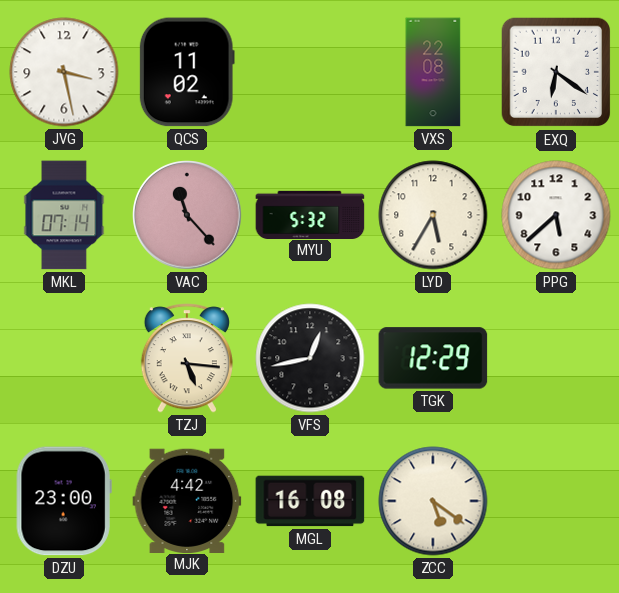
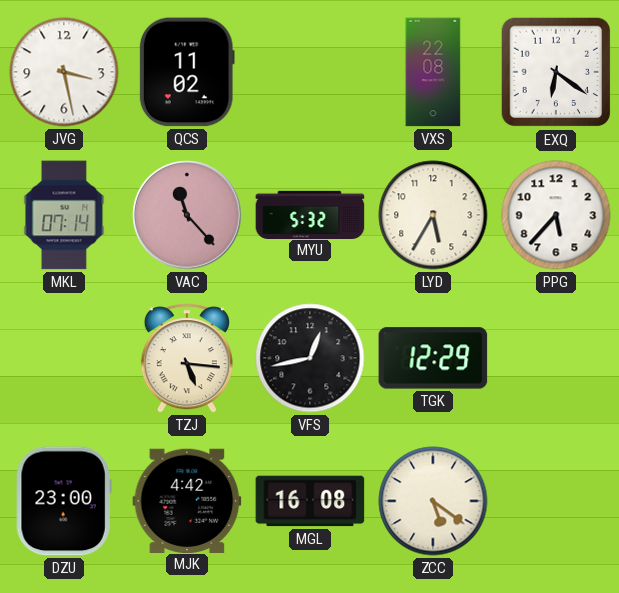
PPG: 5:38 -> 5:37
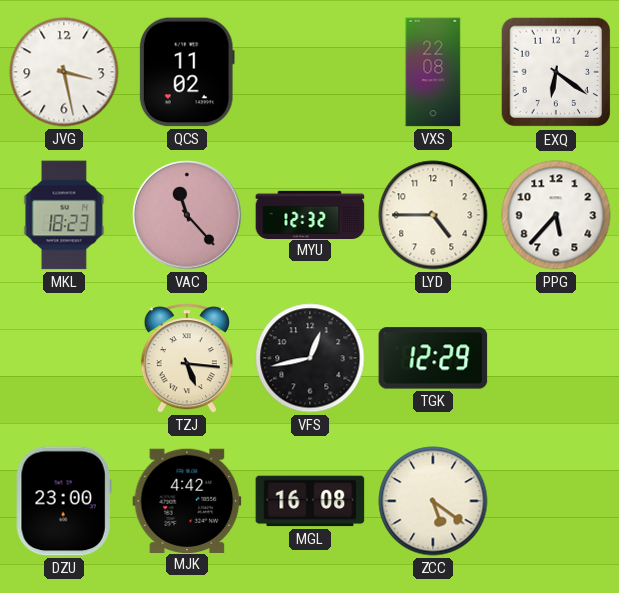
MKL: 07:14 -> 18:23
MYU: 5:32 -> 12:32
LYD: 5:35 -> 4:45
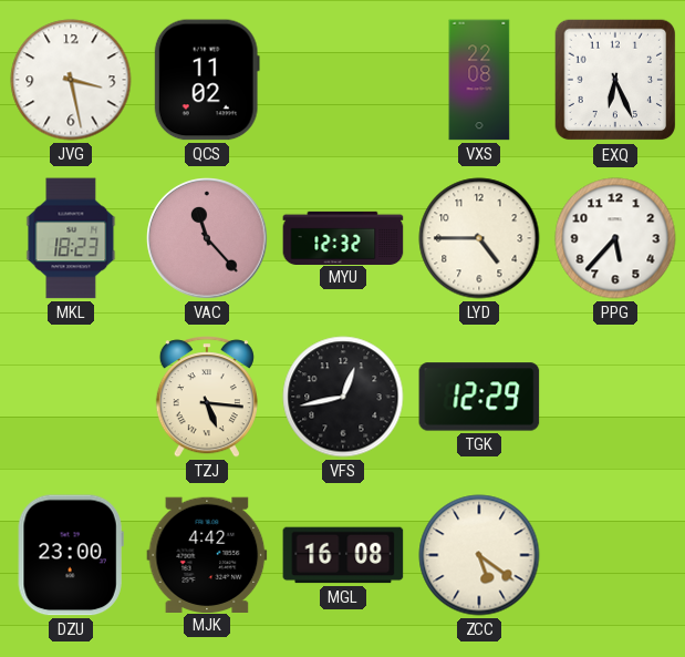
EXQ: 6:21 -> 6:26
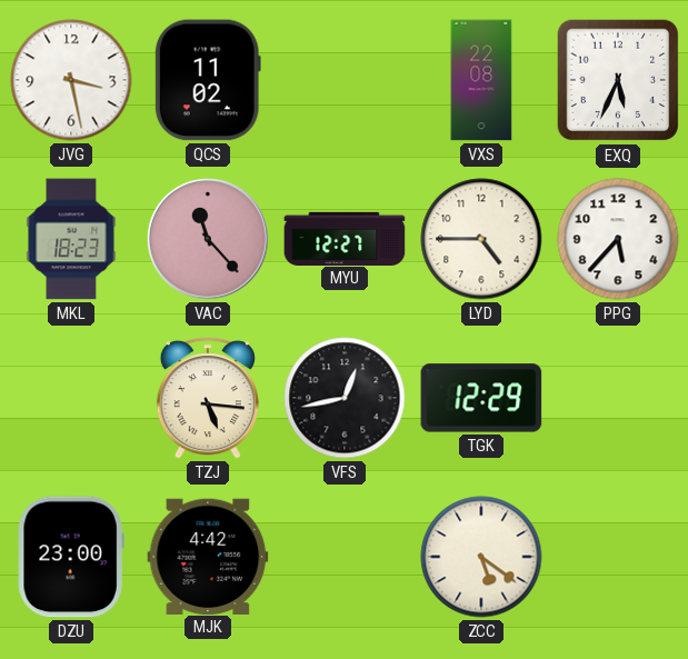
EXQ: 6:26 -> 5:34
MYU: 12:32 -> 12:27
MGL: 16:08 -> none
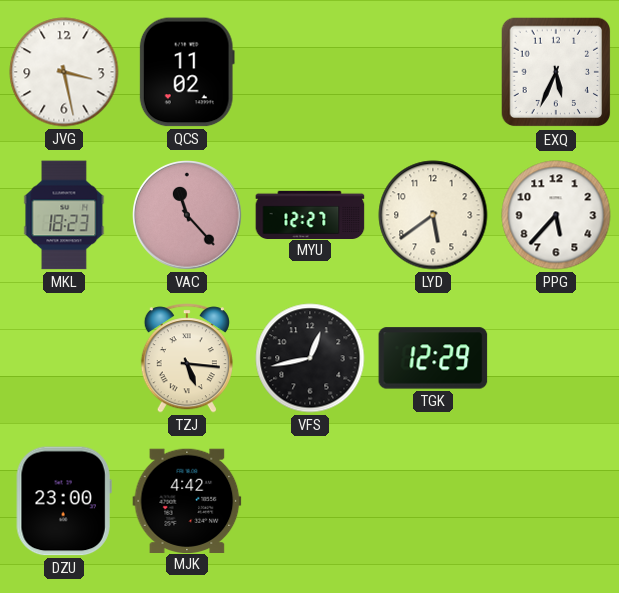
VXS: 22:08 -> none
LYD: 4:45 -> 5:39
ZCC: 5:21 -> none
